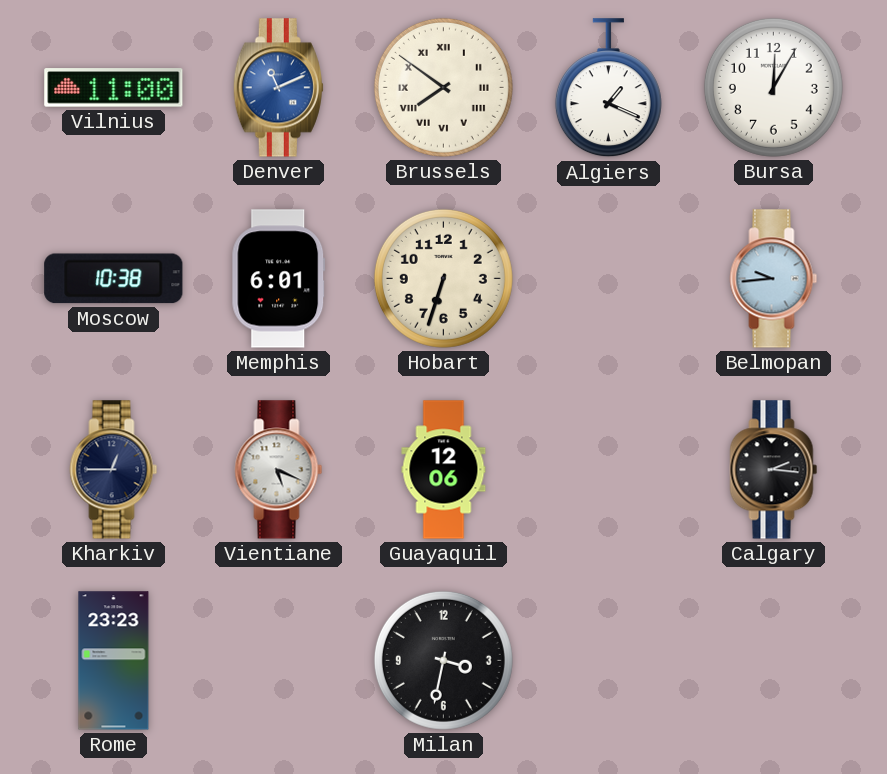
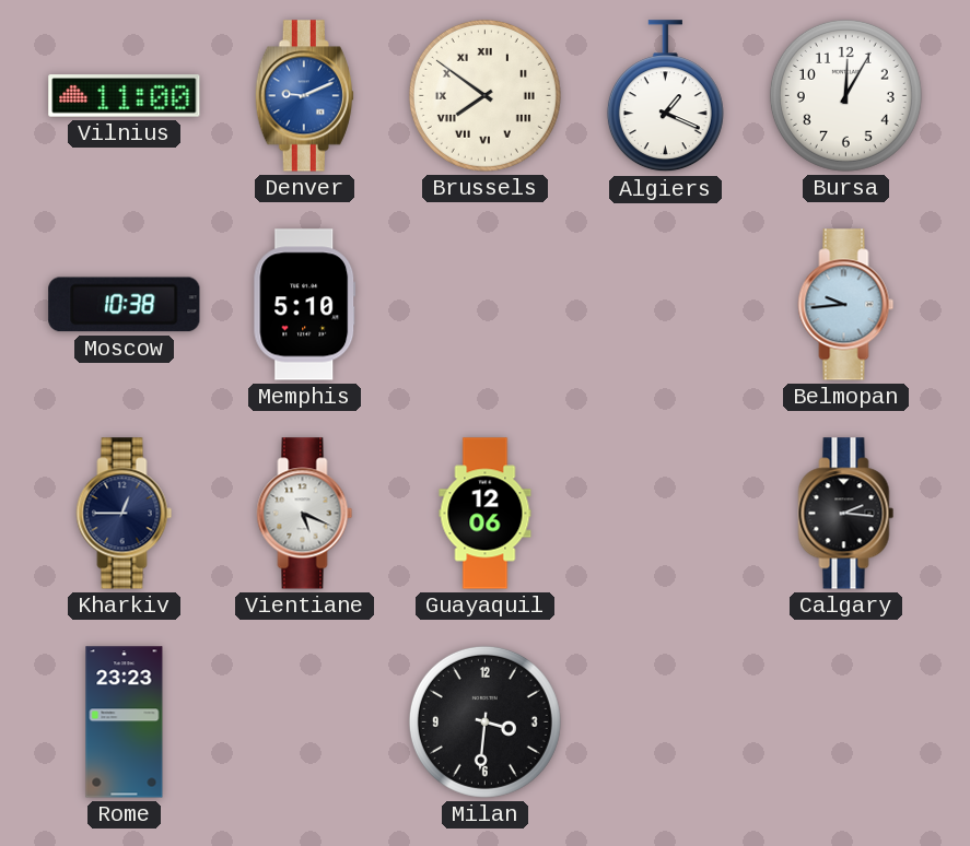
Denver: 11:11 -> 9:11
Memphis: 6:01 -> 5:10
Hobart: 6:33 -> none
Milan: 3:32 -> 3:31
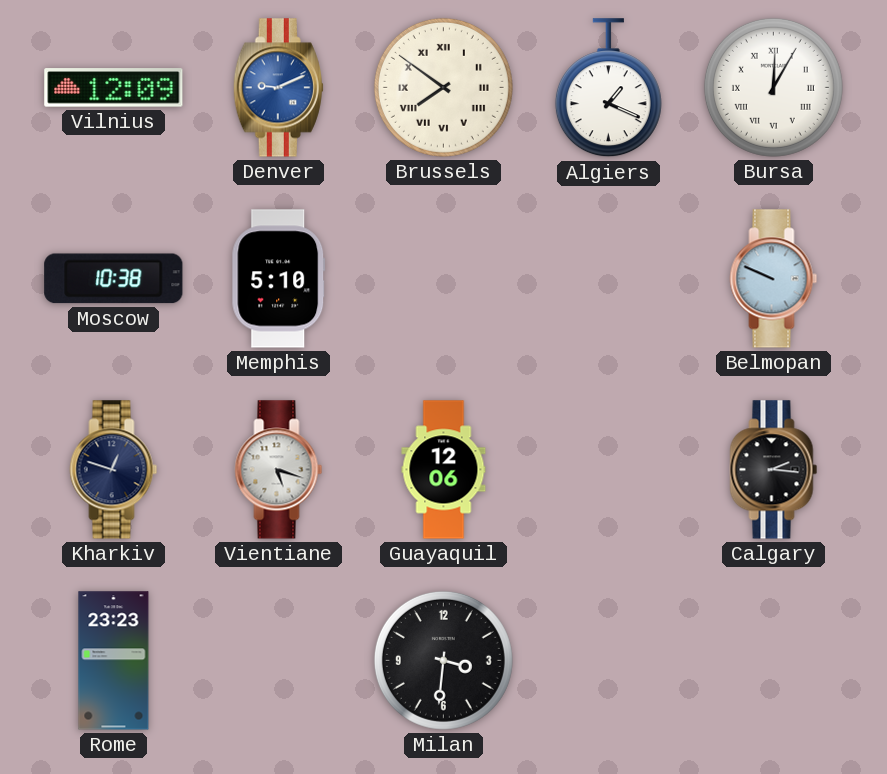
Vilnius: 11:00 -> 12:09
Bursa numerals: Arabic -> Roman
Belmopan: 9:44 -> 9:49
Kharkiv: 12:45 -> 12:48
Vientiane: 5:19 -> 5:18
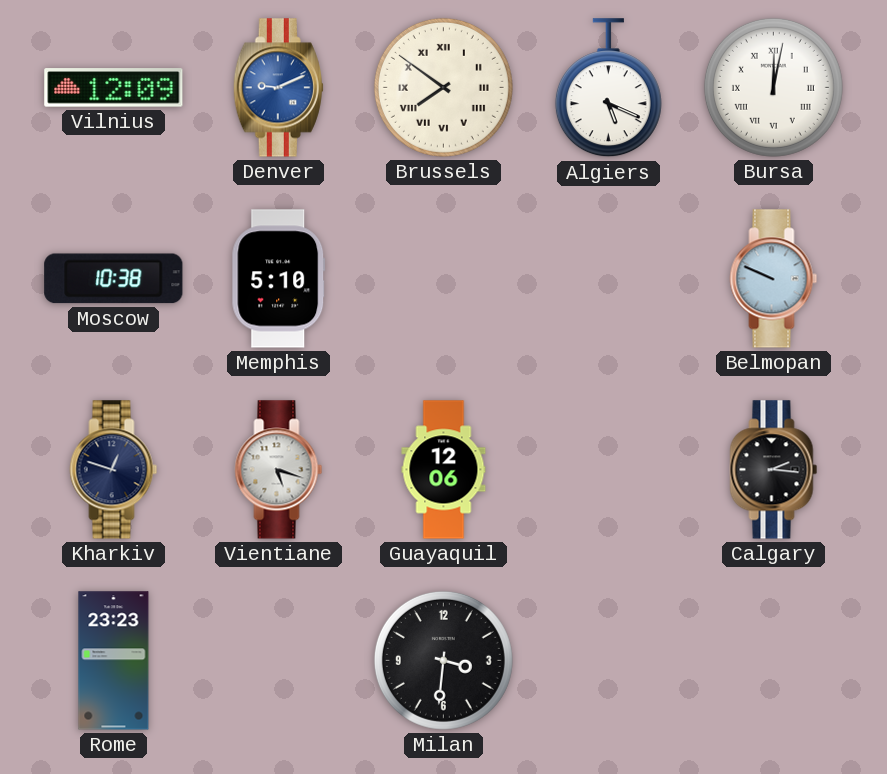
Algiers: 1:19 -> 5:19
Bursa: 12:05 -> 12:02
